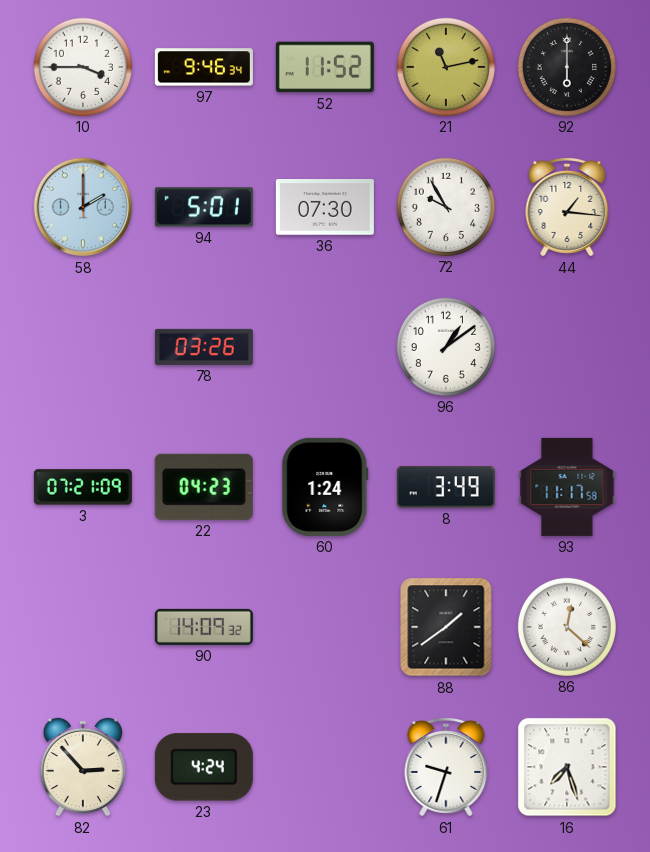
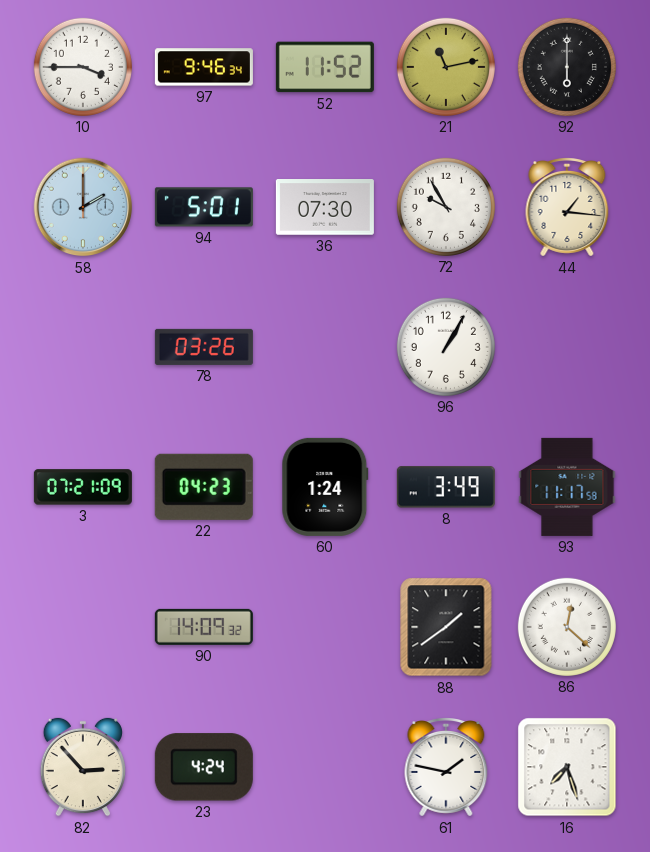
96: 1:09 -> 1:05
61: 9:33 -> 1:47
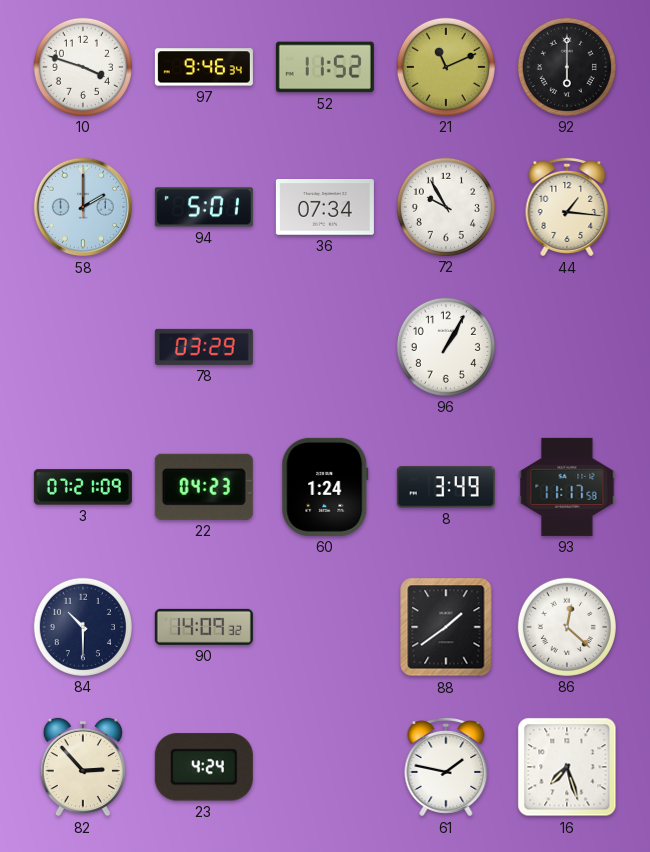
10: 3:45 -> 3:48
21: 11:13 -> 11:11
36: 07:30 -> 07:34
78: 03:26 -> 03:29
84: none -> 10:30
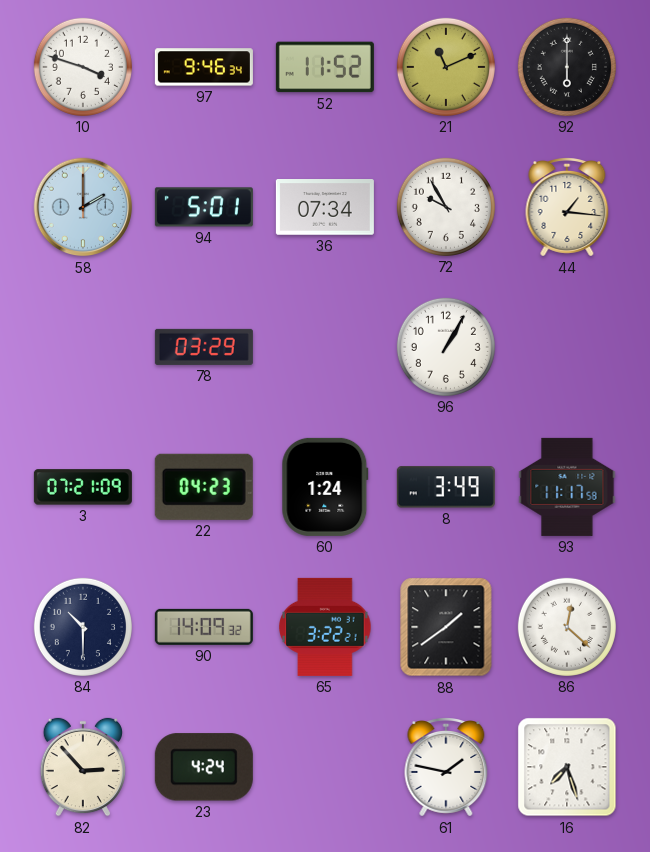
65: none -> 3:22
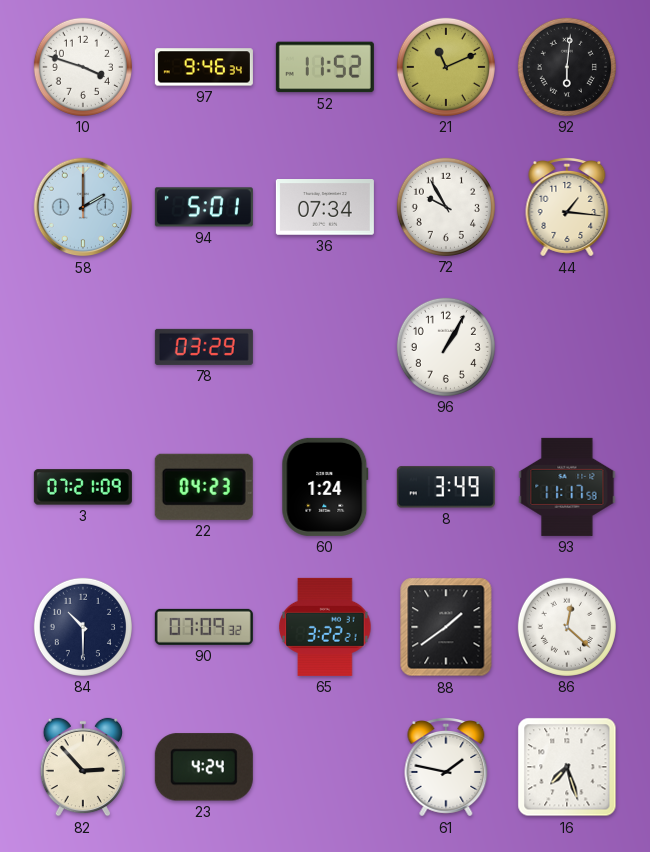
92: 6:00 -> 6:01
90: 14:09 -> 07:09
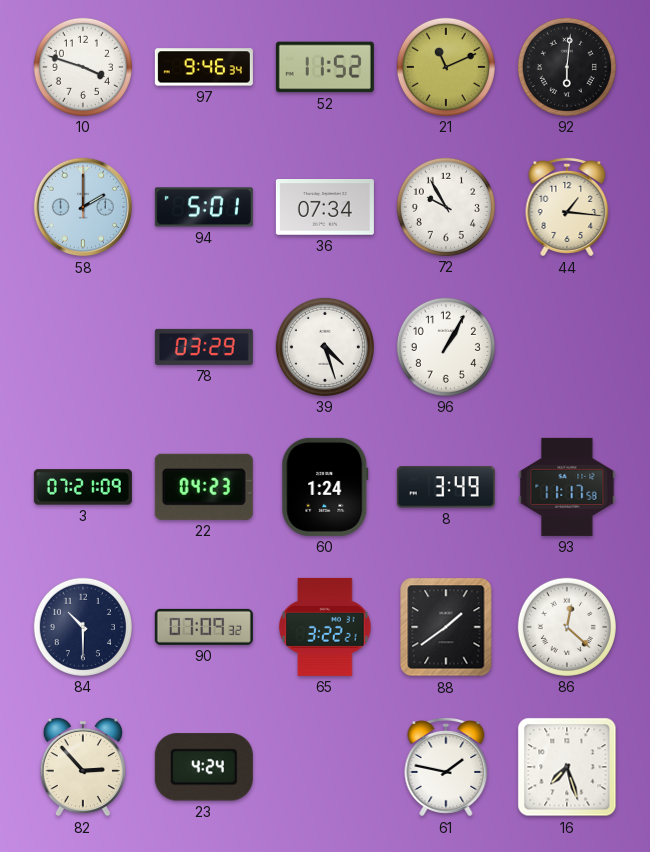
39: none -> 4:27
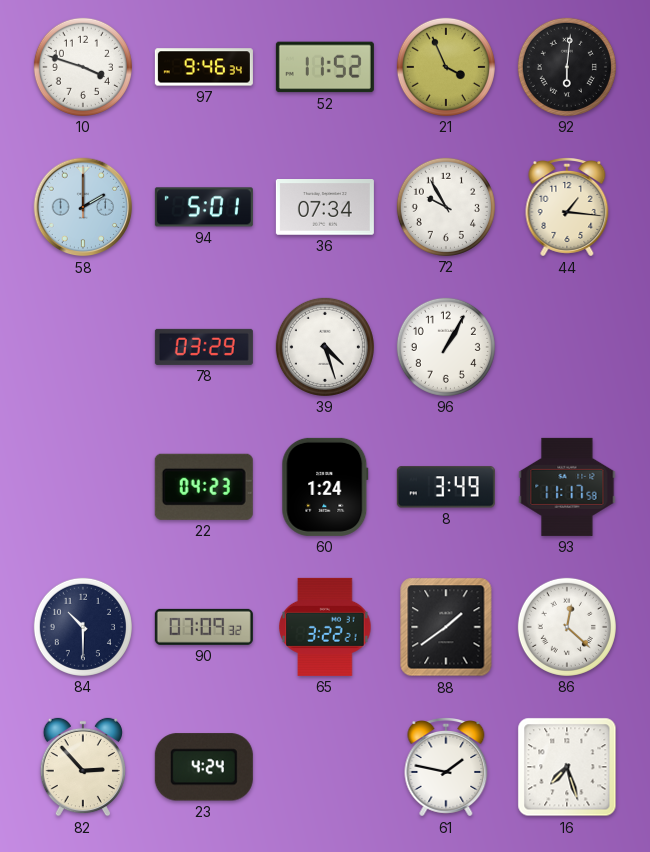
21: 11:11 -> 3:56
3: 07:21 -> none
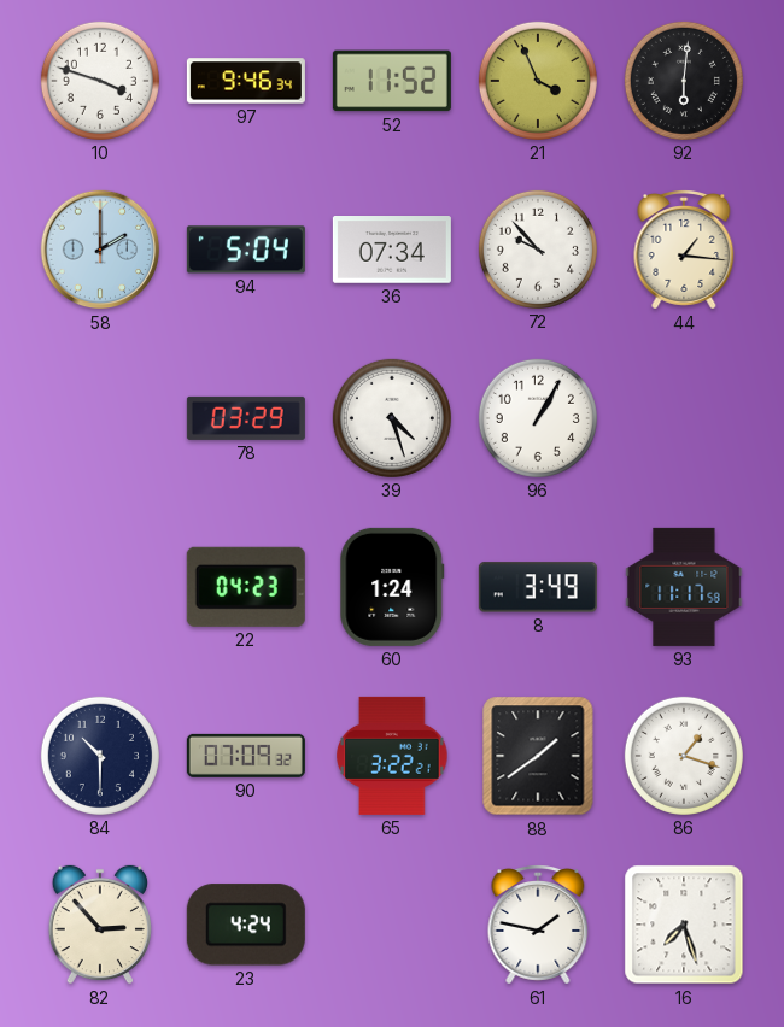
94: 5:01 -> 5:04
72: 9:55 -> 9:53
86: 12:22 -> 1:18
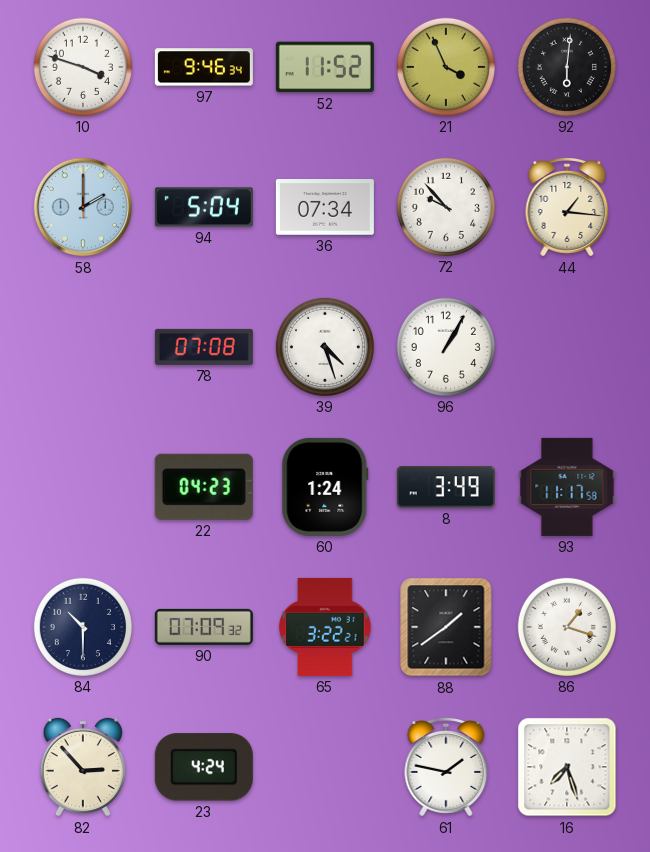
78: 03:29 -> 07:08
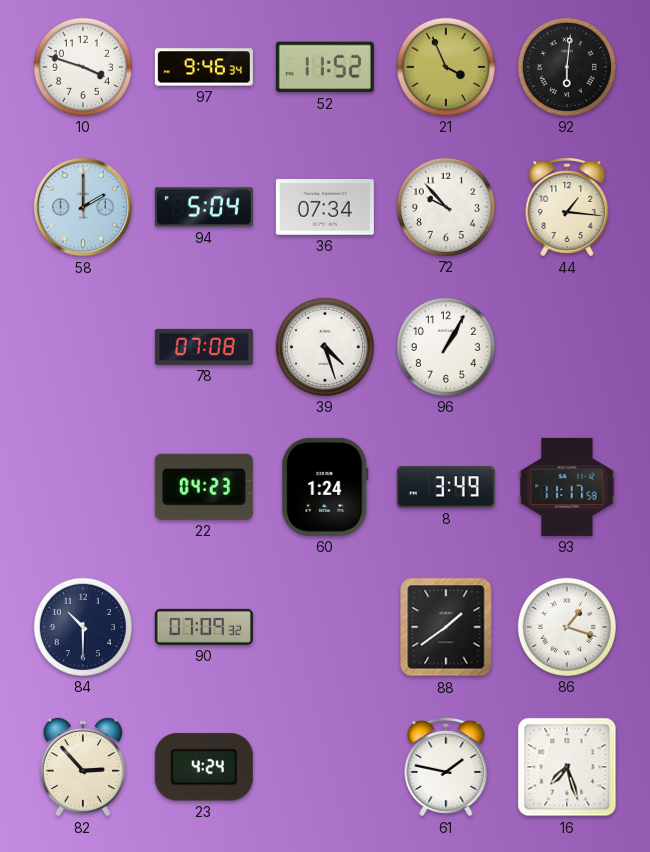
65: 3:22 -> none
